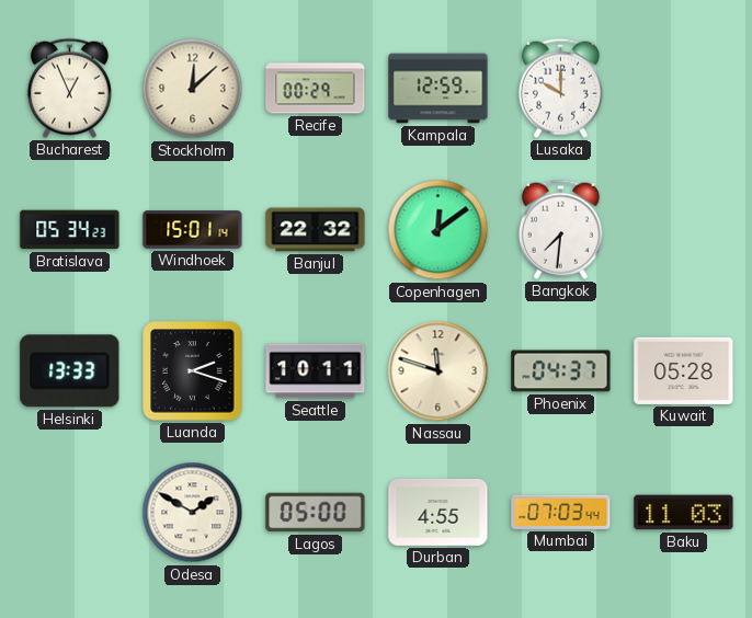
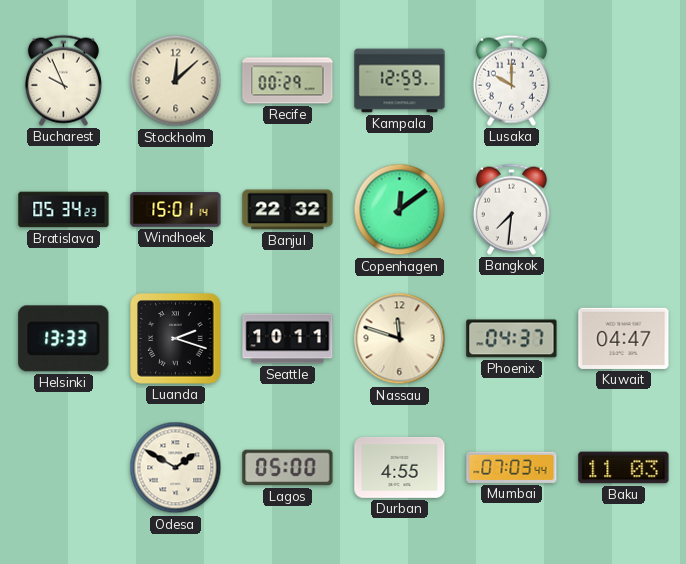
Bucharest: 12:56 -> 9:56
Kuwait: 05:28 -> 04:47
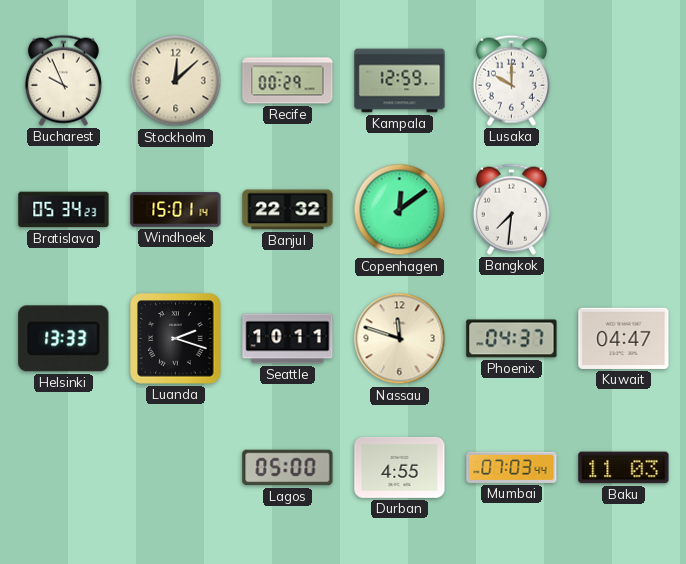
Odesa: 1:50 -> none
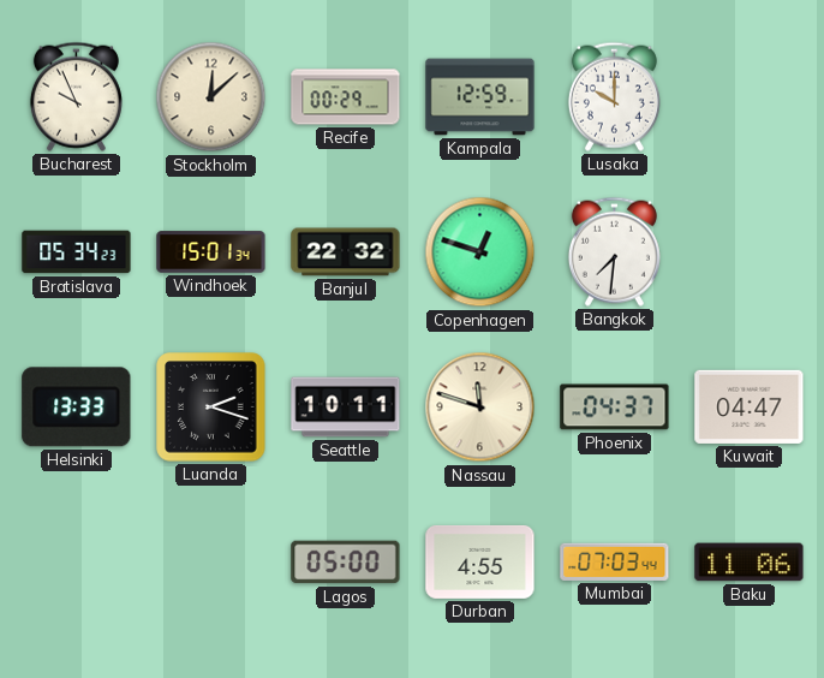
Windhoek: 15:01:14 -> 15:01:34
Copenhagen: 12:09 -> 12:48
Baku: 11:03 -> 11:06
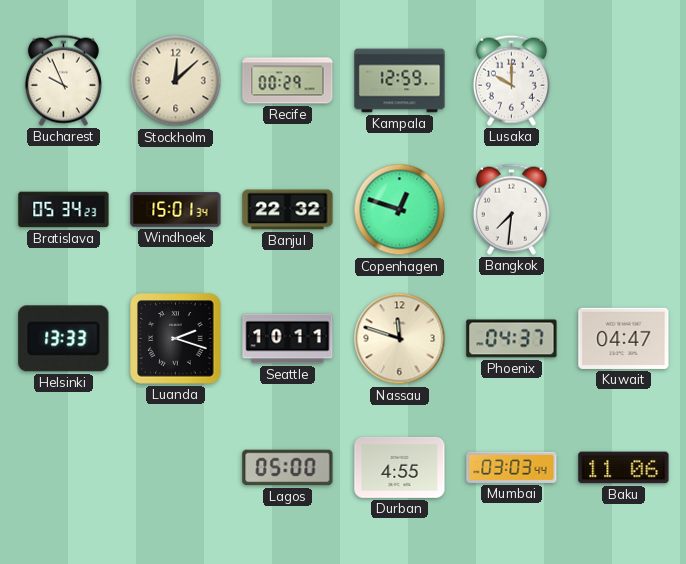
Mumbai: 07:03 -> 03:03
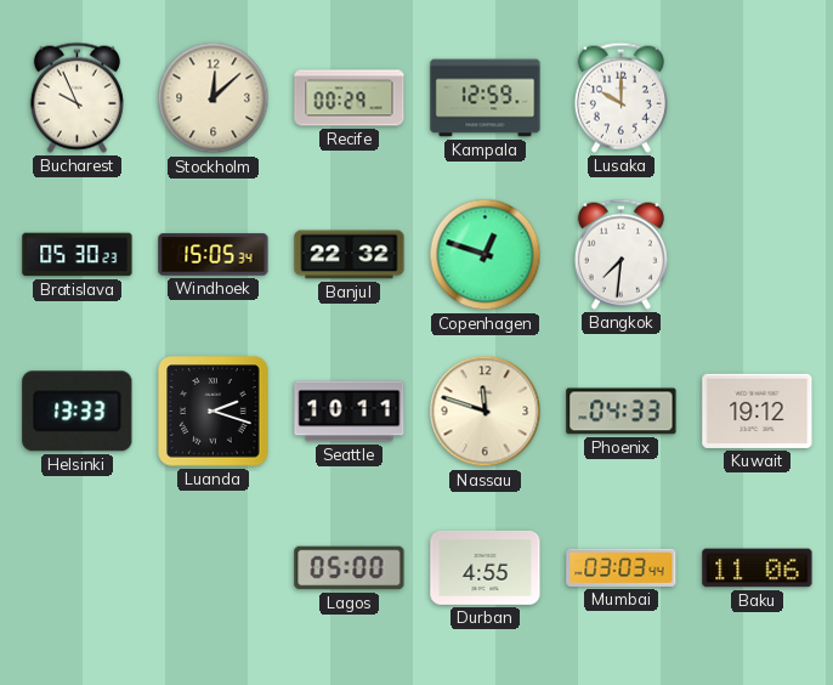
Bratislava: 05:34 -> 05:30
Windhoek: 15:01 -> 15:05
Phoenix: 04:37 -> 04:33
Kuwait: 04:47 -> 19:12
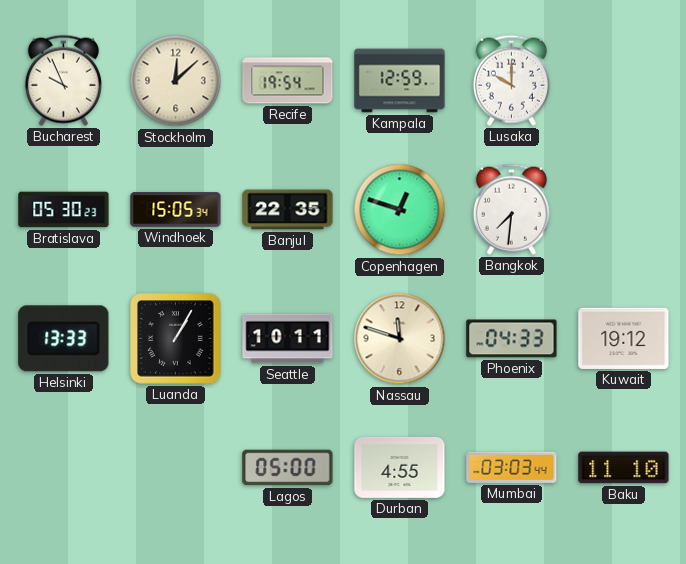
Recife: 00:29 -> 19:54
Banjul: 22:32 -> 22:35
Luanda: 2:18 -> 1:05
Baku: 11:06 -> 11:10
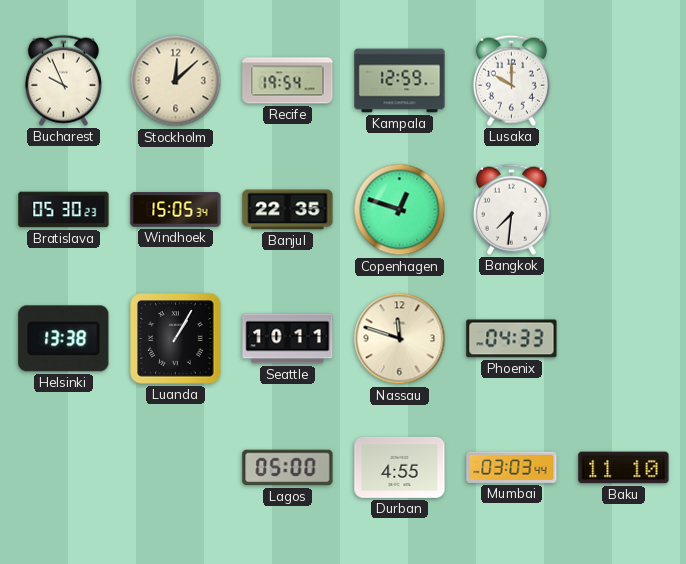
Helsinki: 13:33 -> 13:38
Kuwait: 19:12 -> none
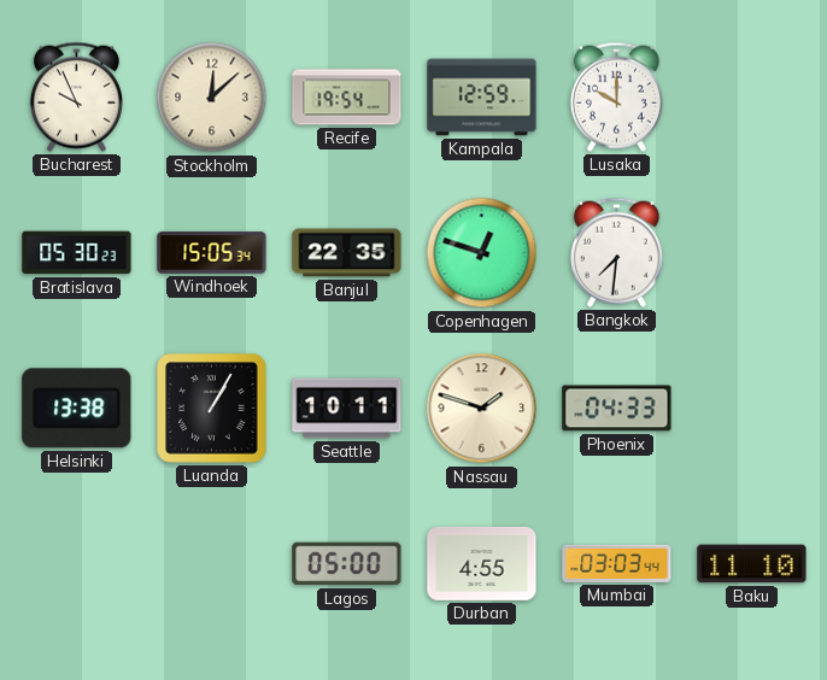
Nassau: 11:48 -> 1:48
